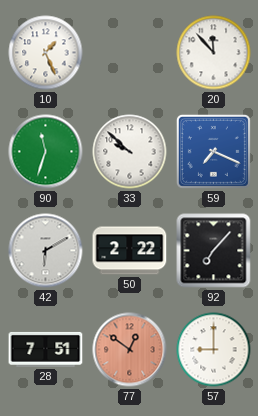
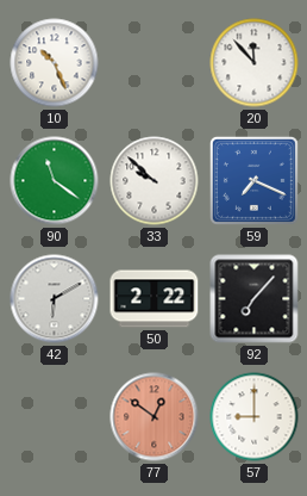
10: 1:26 -> 10:26
90: 11:33 -> 11:21
28: 7:51 -> none
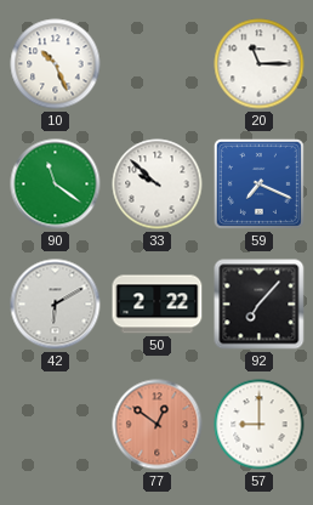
20: 11:53 -> 11:15
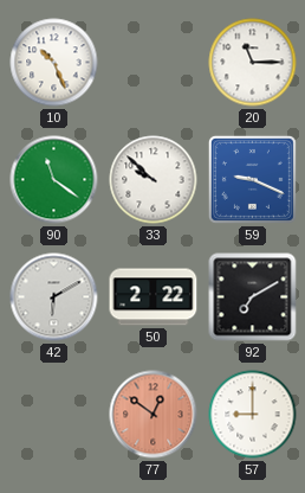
59: 7:19 -> 9:19
92: 7:07 -> 7:10
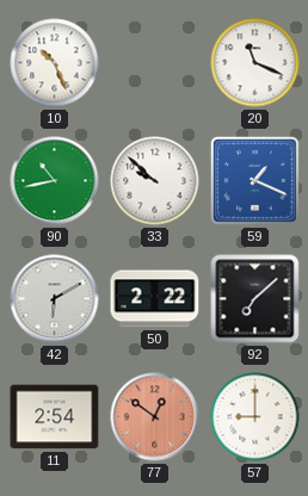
20: 11:15 -> 11:19
90: 11:21 -> 10:43
59: 9:19 -> 1:19
92: 7:10 -> 7:08
11: none -> 2:54
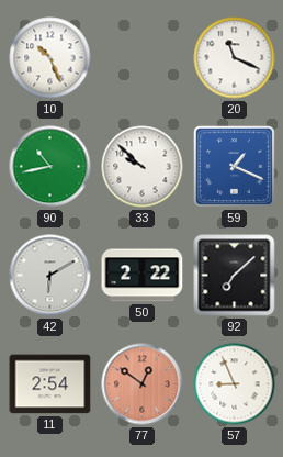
57: 9:00 -> 8:56
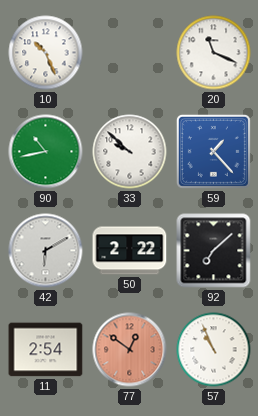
59: 1:19 -> 1:23
57: 8:56 -> 10:56
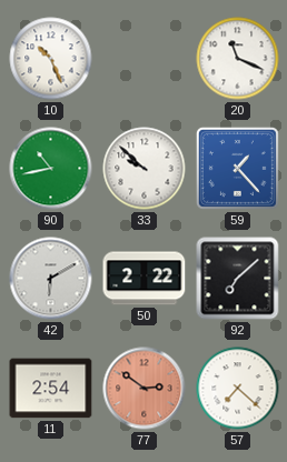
77: 12:51 -> 2:51
57: 10:56 -> 7:22
